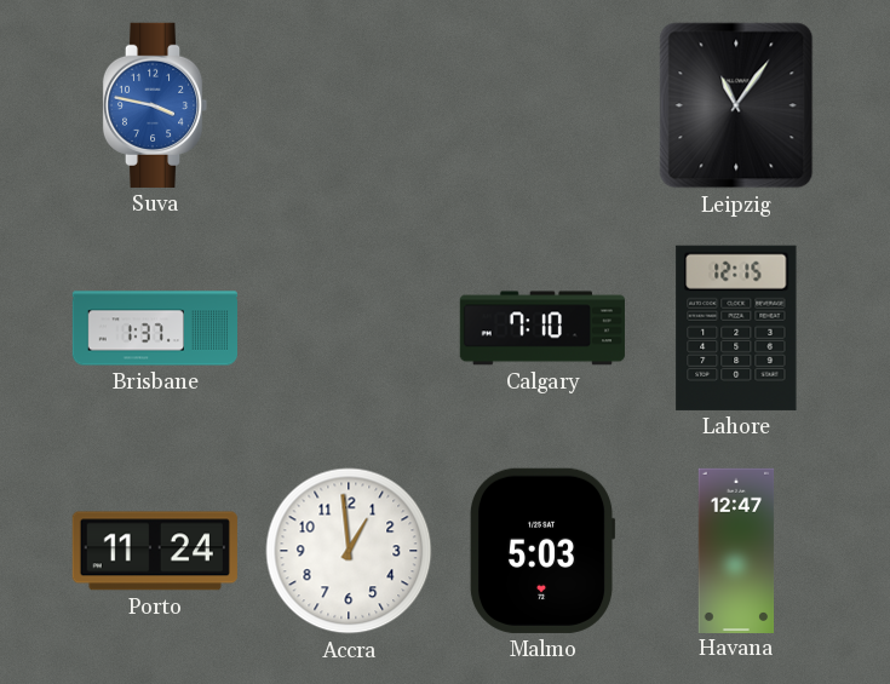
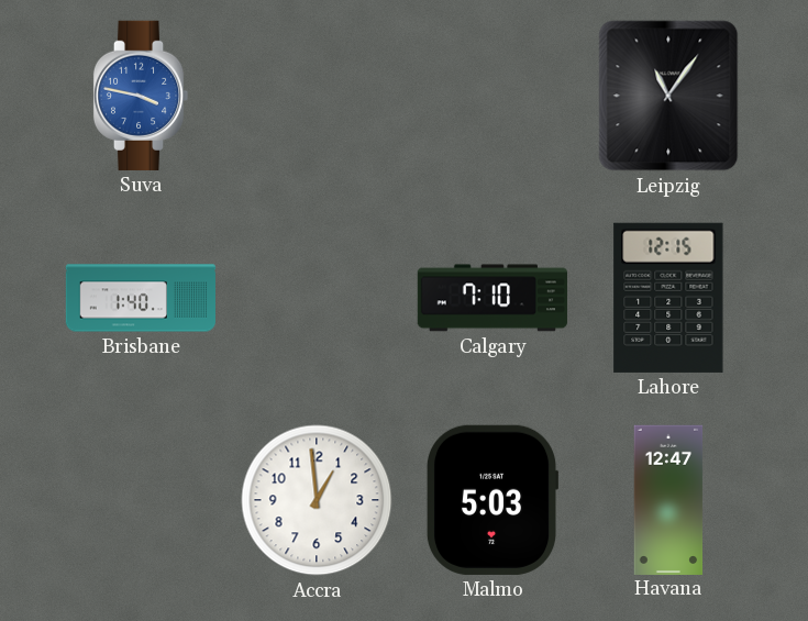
Brisbane: 1:37 -> 1:40
Porto: 11:24 -> none
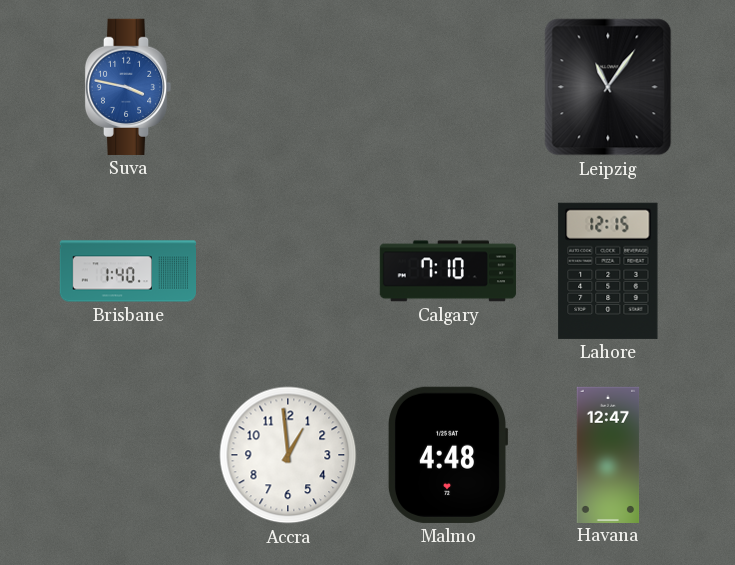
Malmo: 5:03 -> 4:48
